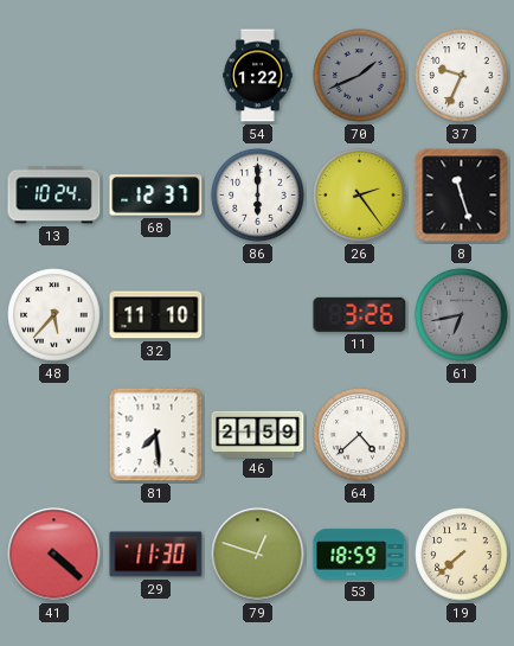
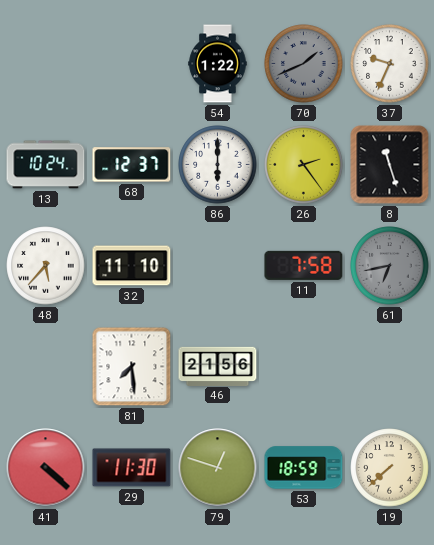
11: 3:26 -> 7:58
46: 21:59 -> 21:56
64: 4:38 -> none
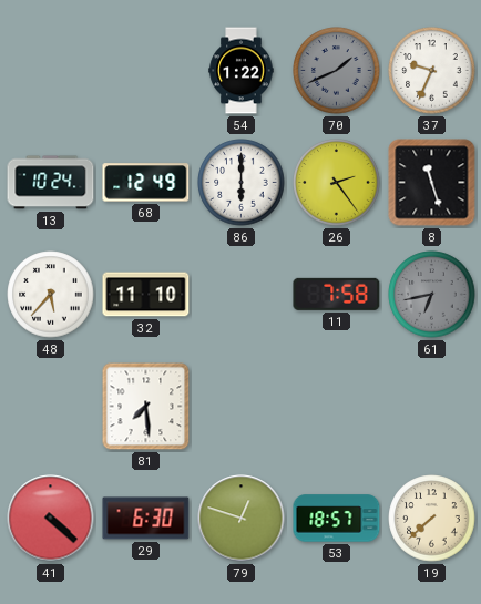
68: 12:37 -> 12:49
46: 21:56 -> none
29: 11:30 -> 6:30
53: 18:59 -> 18:57
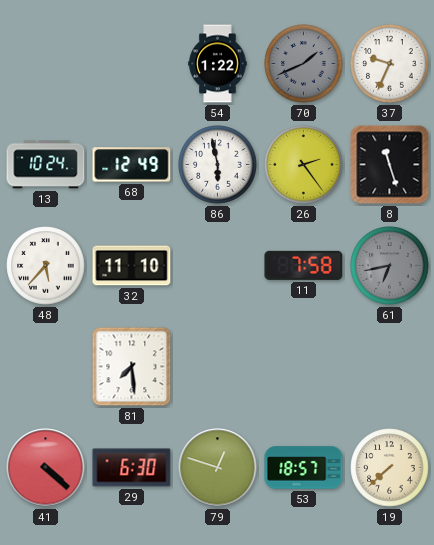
86: 6:00 -> 5:58
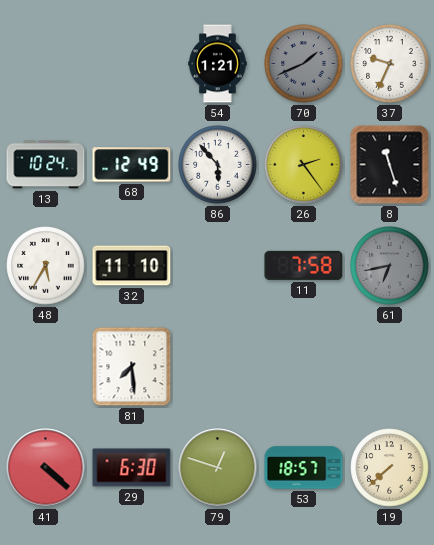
54: 1:22 -> 1:21
86: 5:58 -> 5:53
48: 5:37 -> 5:35
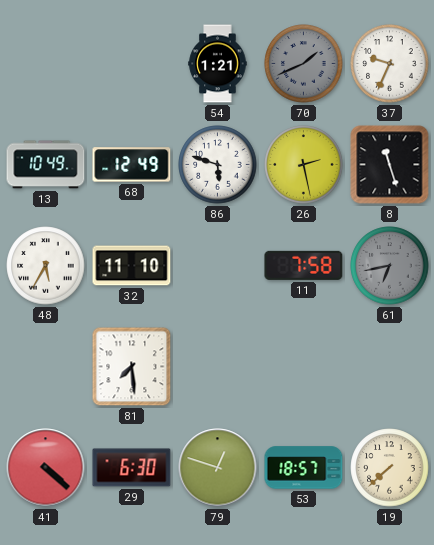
13: 10:24 -> 10:49
86: 5:53 -> 5:48
26: 2:24 -> 2:28
